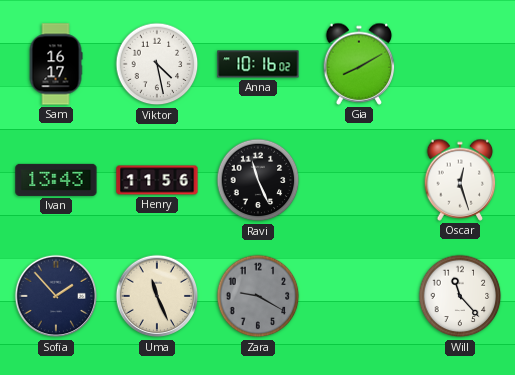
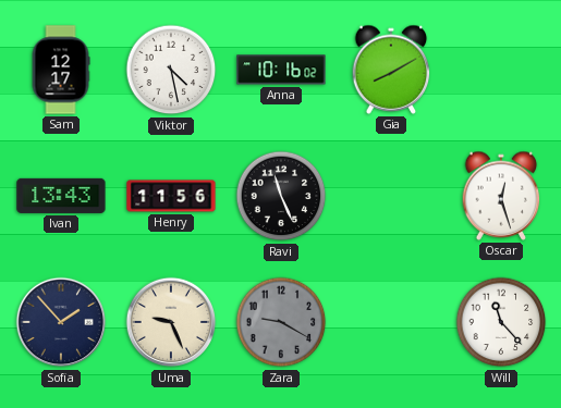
Sam: 16:17 -> 12:17
Uma: 11:26 -> 9:26
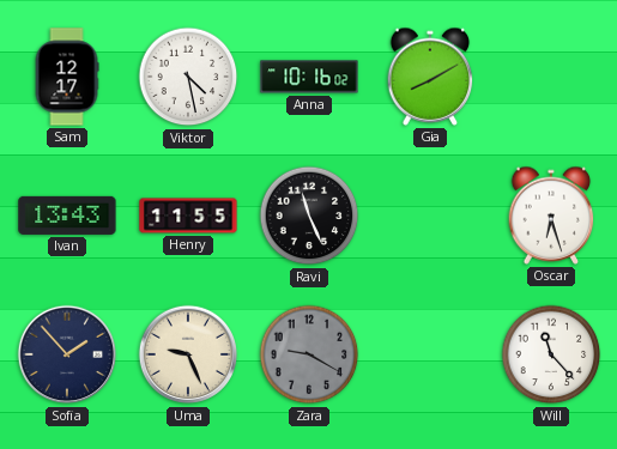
Henry: 11:56 -> 11:55
Oscar: 12:27 -> 6:27
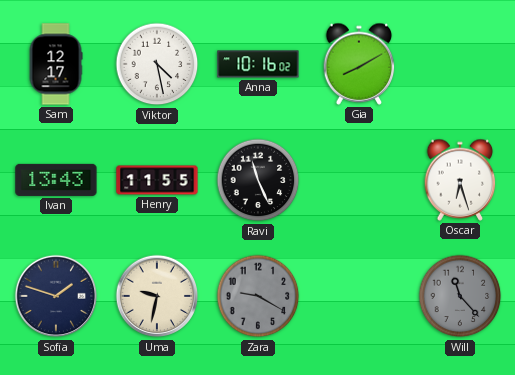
Sofia: 1:53 -> 1:48
Uma: 9:26 -> 9:32
Will dial: white -> grey
